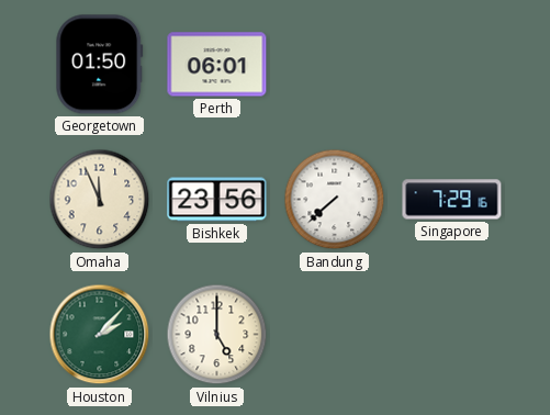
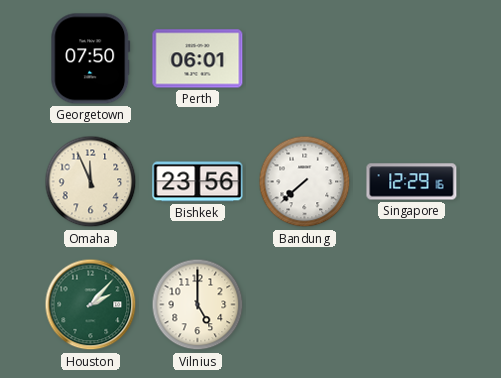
Georgetown: 01:50 -> 07:50
Singapore: 7:29 -> 12:29
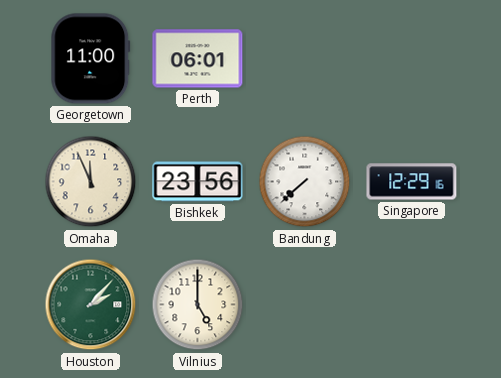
Georgetown: 07:50 -> 11:00
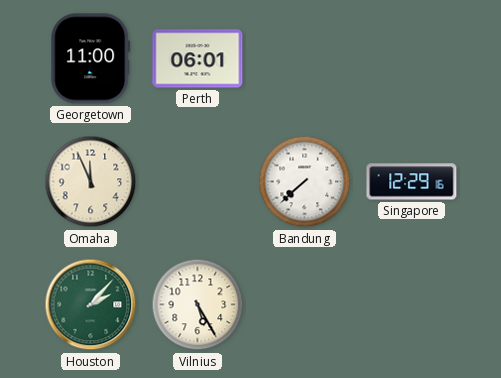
Bishkek: 23:56 -> none
Vilnius: 5:00 -> 5:25
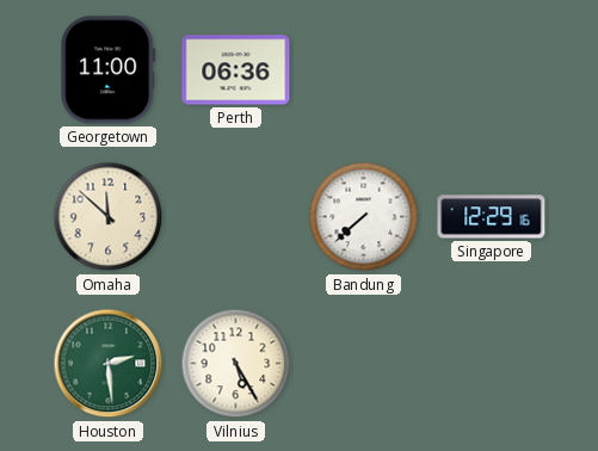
Perth: 06:01 -> 06:36
Omaha: 11:56 -> 11:52
Houston: 2:07 -> 2:29
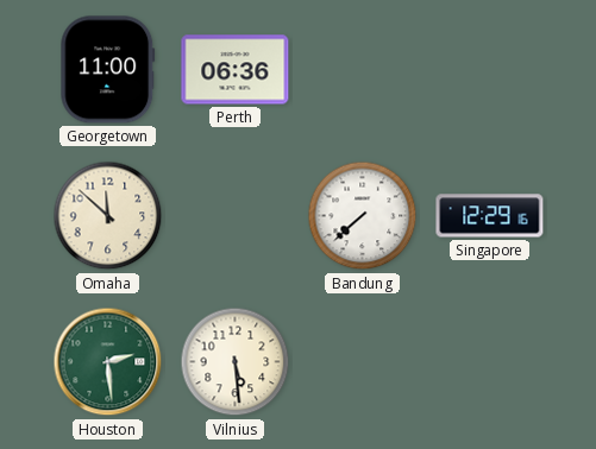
Vilnius: 5:25 -> 5:29
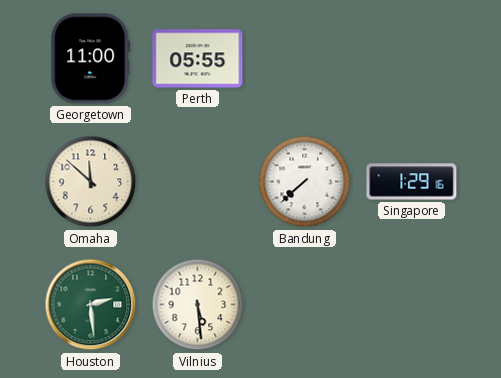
Perth: 06:36 -> 05:55
Singapore: 12:29 -> 1:29
